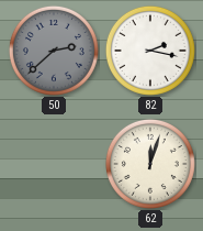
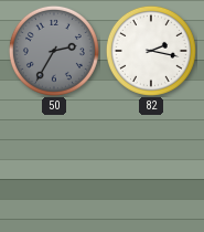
50: 2:38 -> 2:35
62: 12:03 -> none
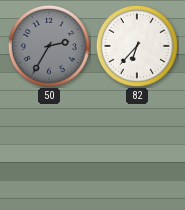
82: 2:17 -> 6:37
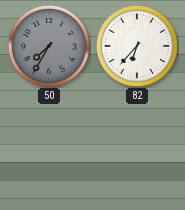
50: 2:35 -> 7:35
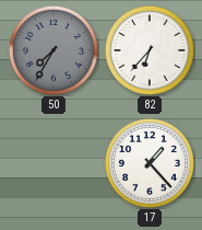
17: none -> 1:23
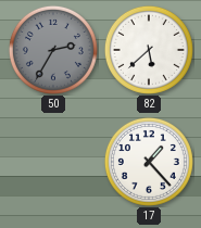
50: 7:35 -> 2:35
82: 6:37 -> 5:38
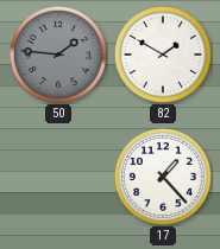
50: 2:35 -> 1:46
82: 5:38 -> 1:50
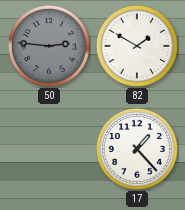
50: 1:46 -> 2:46
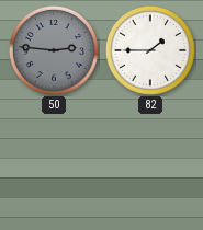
82: 1:50 -> 1:45
17: 1:23 -> none
